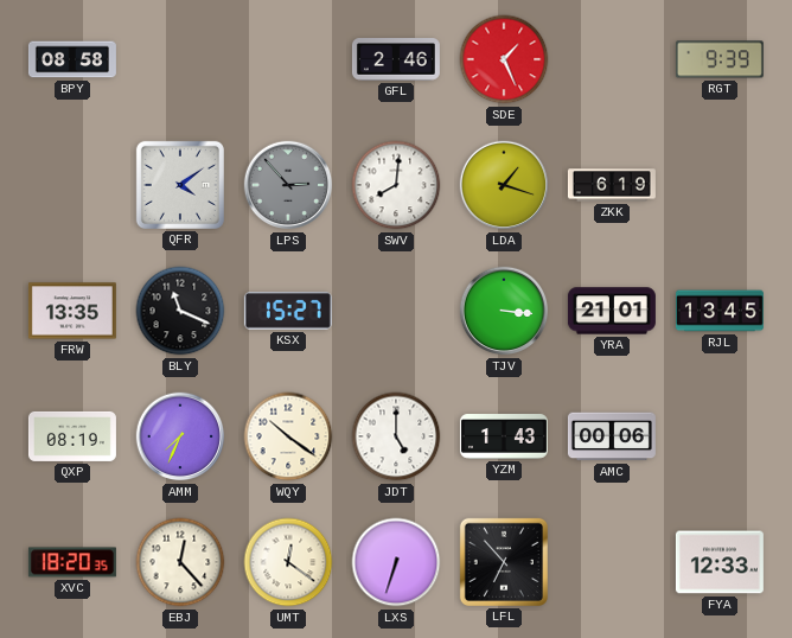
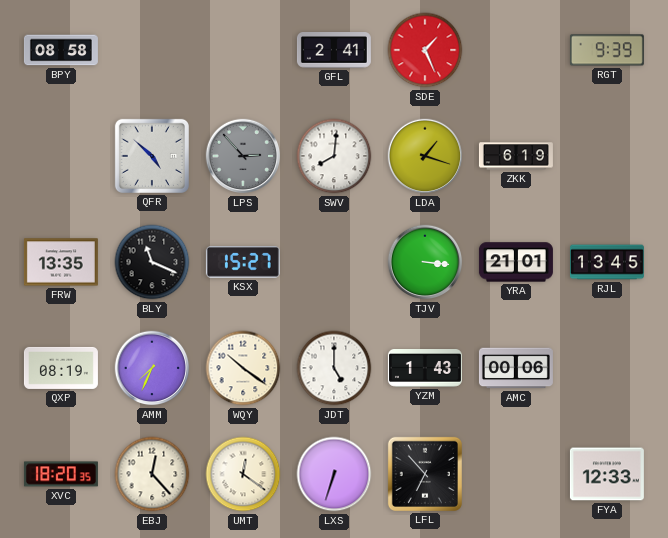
GFL: 2:46 -> 2:41
QFR: 4:09 -> 4:52
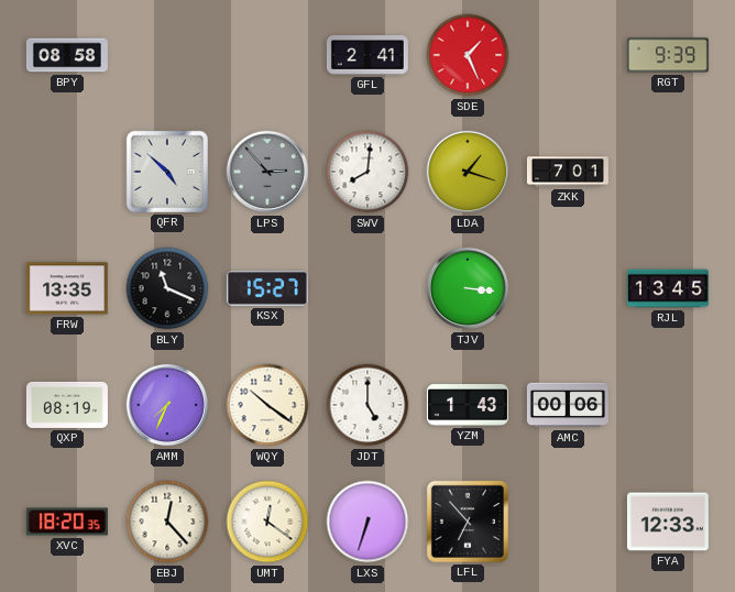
ZKK: 6:19 -> 7:01
YRA: 21:01 -> none
